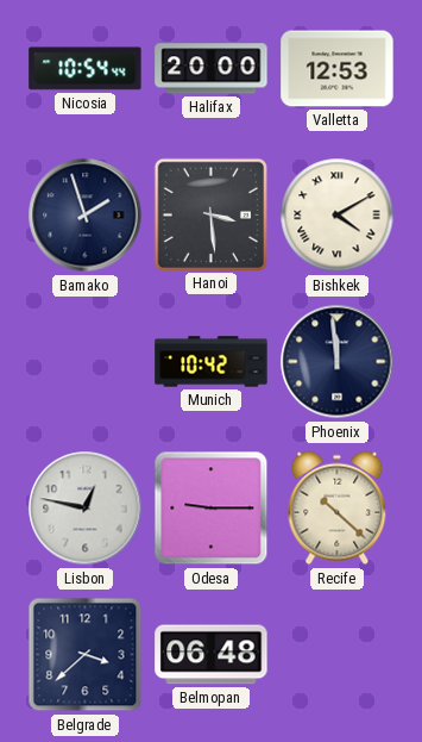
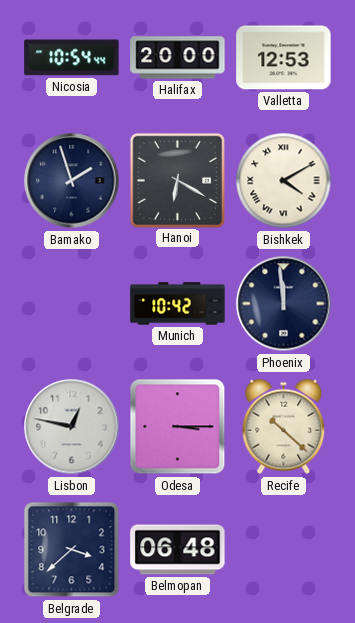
Hanoi: 3:29 -> 6:20
Odesa: 9:15 -> 3:15
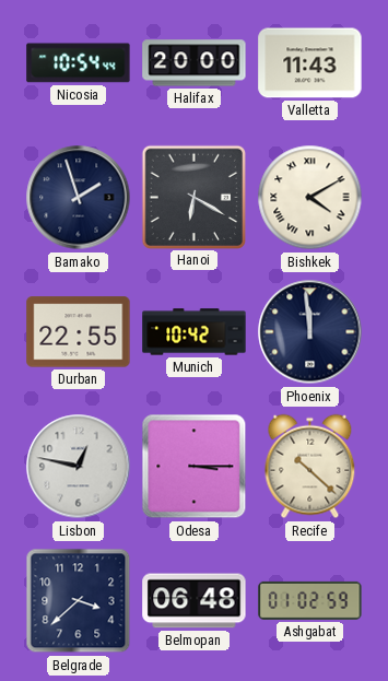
Valletta: 12:53 -> 11:43
Durban: none -> 22:55
Ashgabat: none -> 01:02
